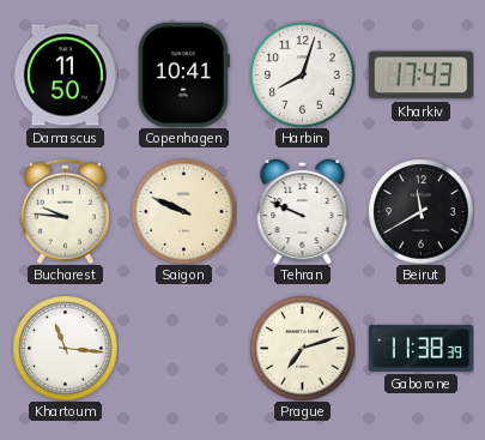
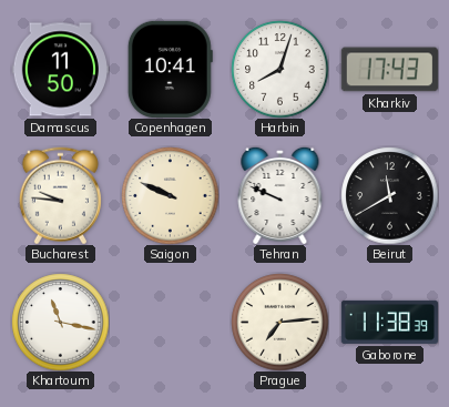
Khartoum: 11:16 -> 11:17
Prague: 7:12 -> 7:14
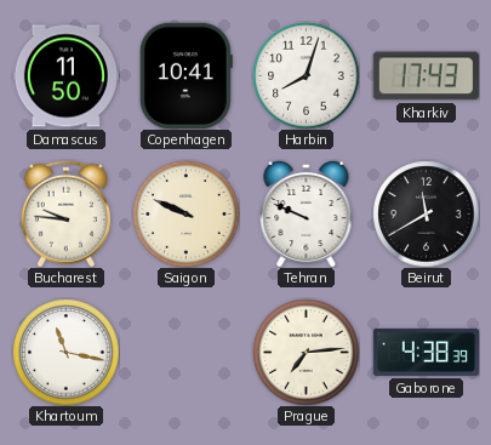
Gaborone: 11:38 -> 4:38
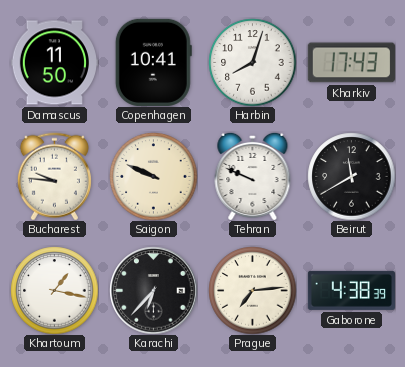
Khartoum: 11:17 -> 1:17
Karachi: none -> 6:37
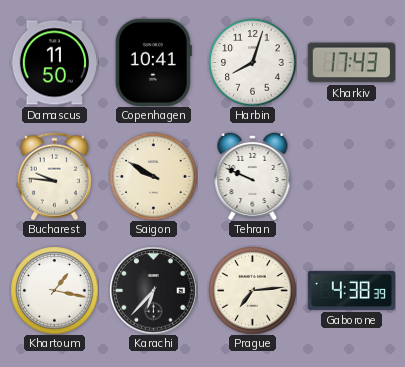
Saigon: 9:49 -> 9:50
Beirut: 11:40 -> none
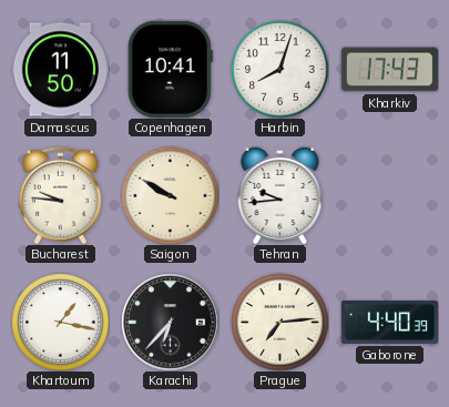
Tehran: 9:49 -> 9:44
Gaborone: 4:38 -> 4:40
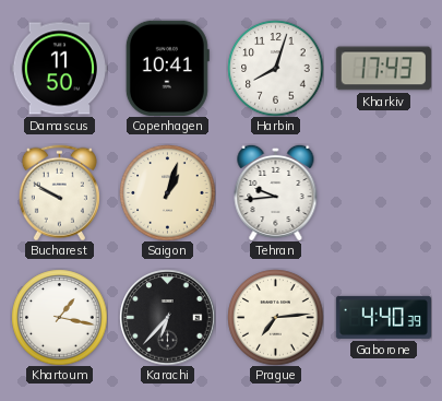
Bucharest: 9:46 -> 9:50
Saigon: 9:50 -> 1:03
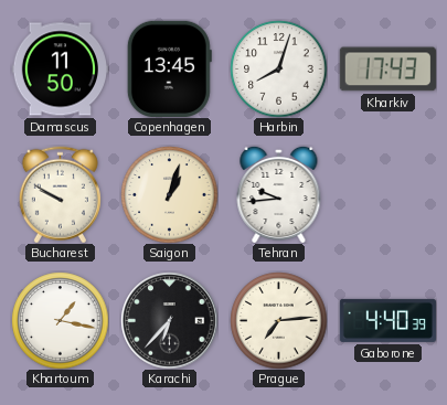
Copenhagen: 10:41 -> 13:45
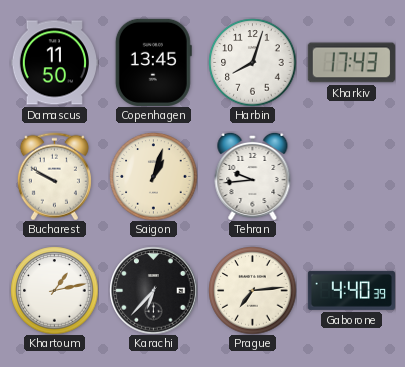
Khartoum: 1:17 -> 1:13
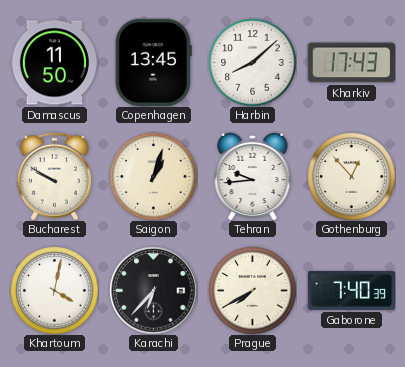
Harbin: 8:03 -> 8:08
Gothenburg: none -> 12:53
Khartoum: 1:13 -> 4:02
Prague: 7:14 -> 7:40
Gaborone: 4:40 -> 7:40
